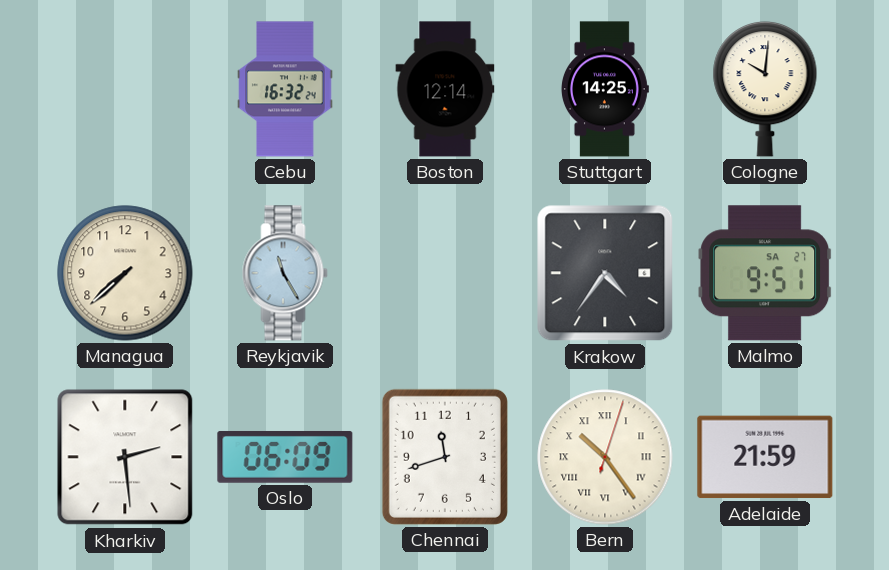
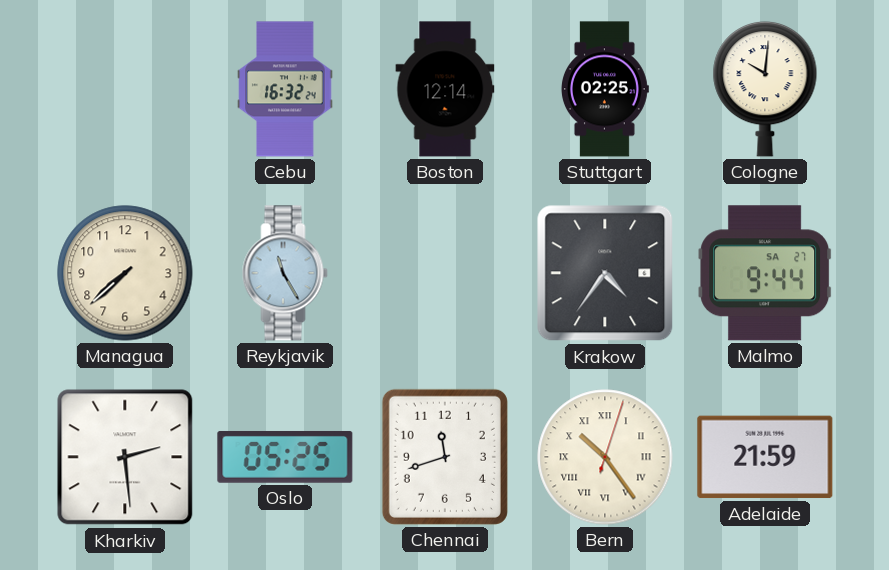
Stuttgart: 14:25 -> 02:25
Malmo: 9:51 -> 9:44
Oslo: 06:09 -> 05:25
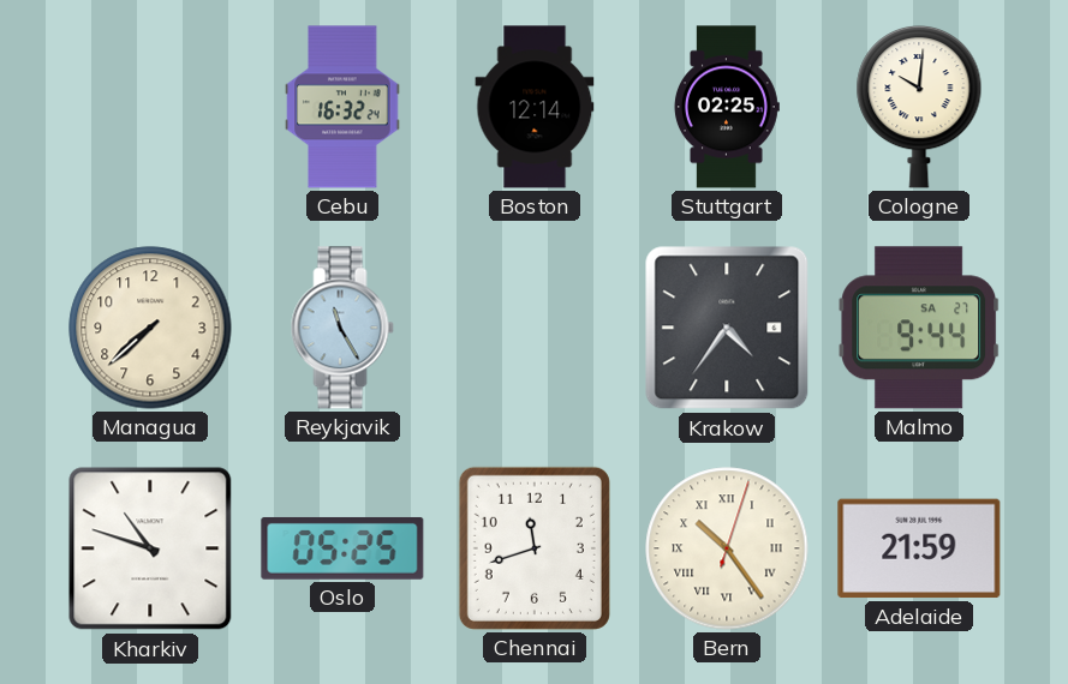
Kharkiv: 2:29 -> 10:48
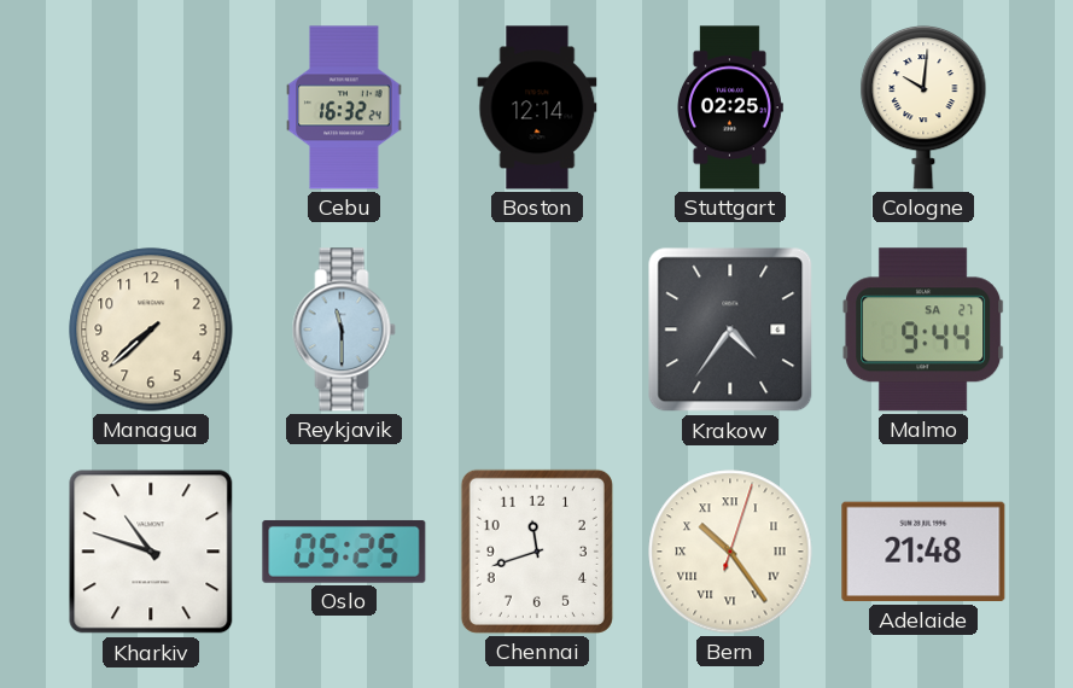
Reykjavik: 11:25 -> 11:30
Adelaide: 21:59 -> 21:48
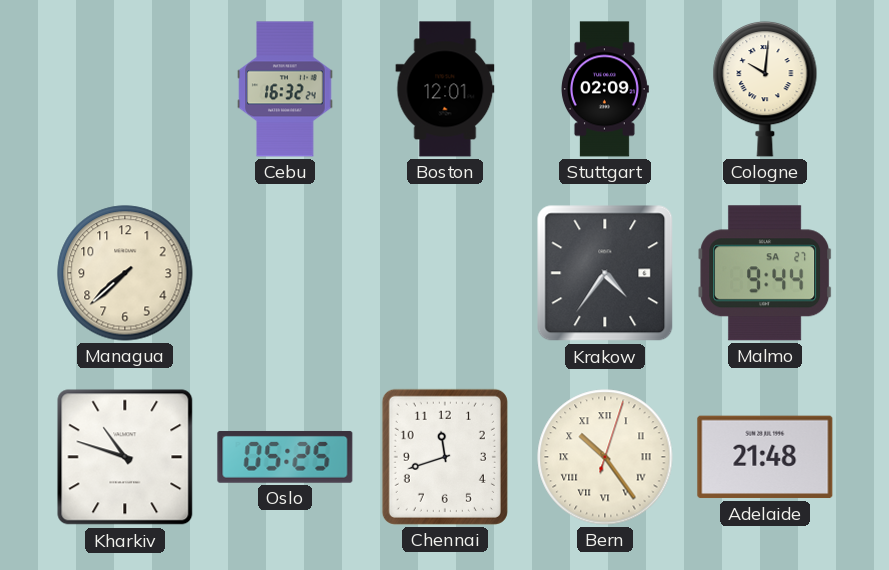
Boston: 12:14 -> 12:01
Stuttgart: 02:25 -> 02:09
Reykjavik: 11:30 -> none
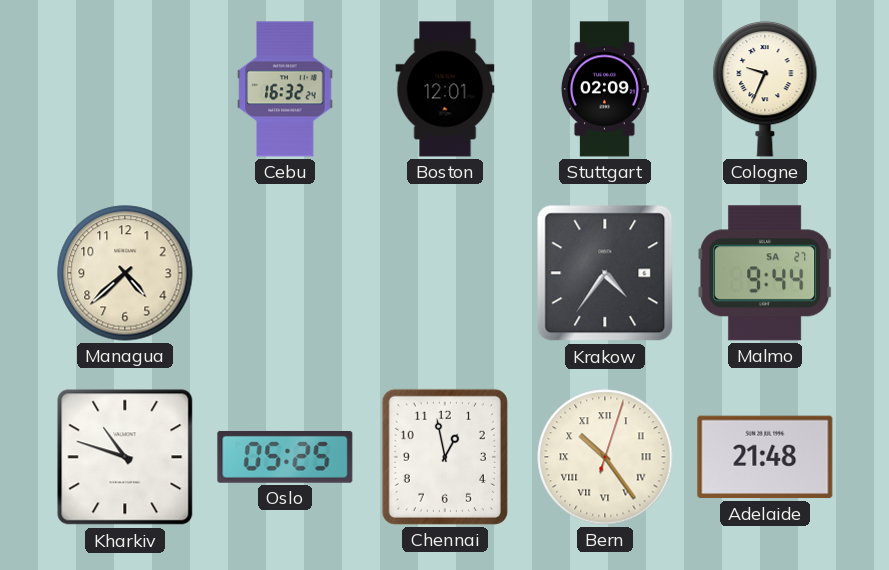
Cologne: 10:01 -> 9:34
Managua: 7:38 -> 4:38
Chennai: 11:42 -> 12:58
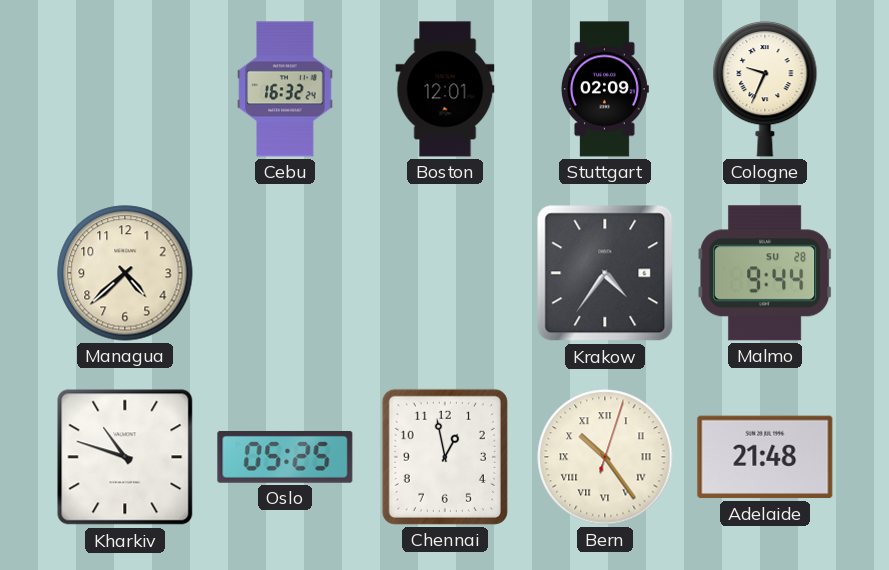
Malmo date: SA 27 -> SU 28
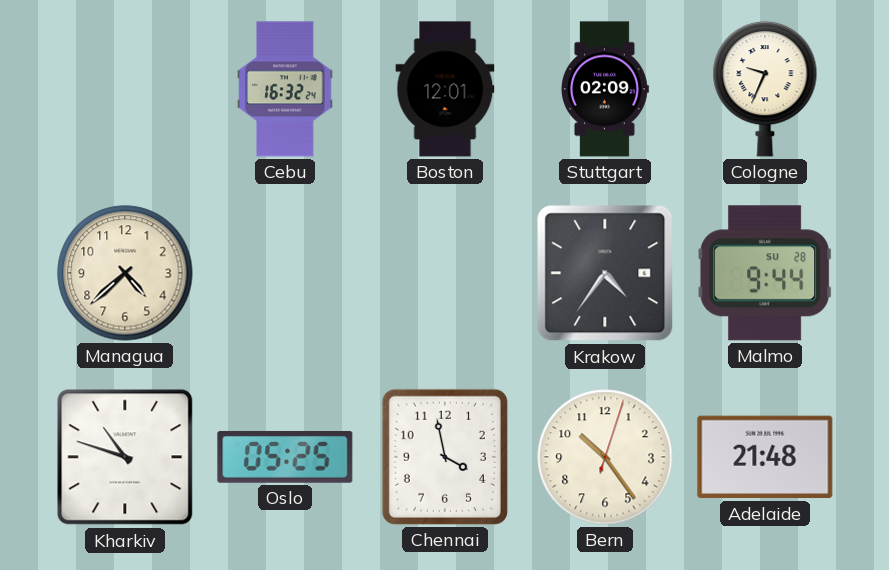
Chennai: 12:58 -> 3:58
Bern numerals: Roman -> Arabic
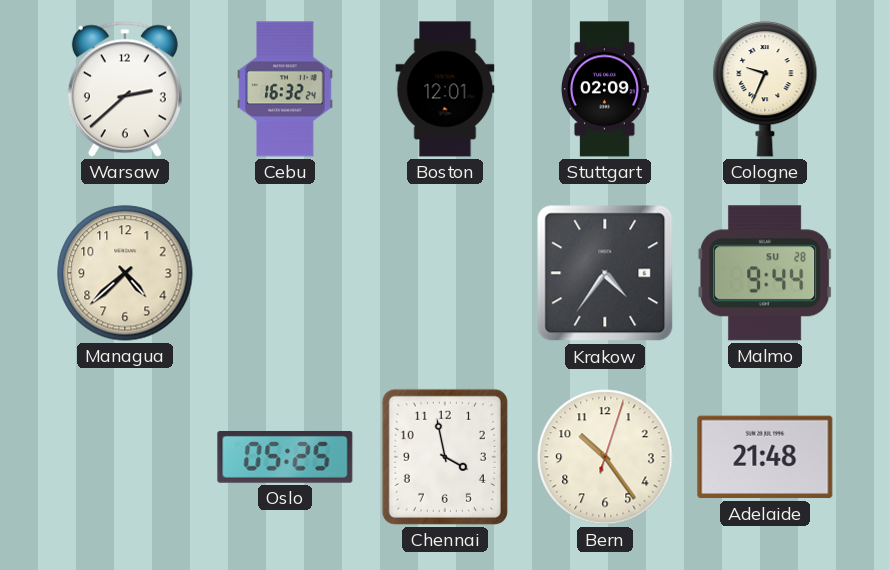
Warsaw: none -> 2:38
Kharkiv: 10:48 -> none
